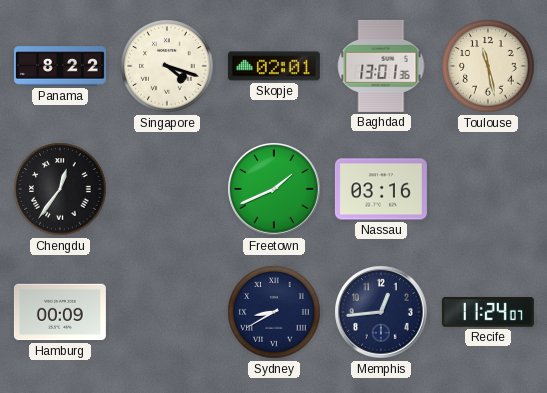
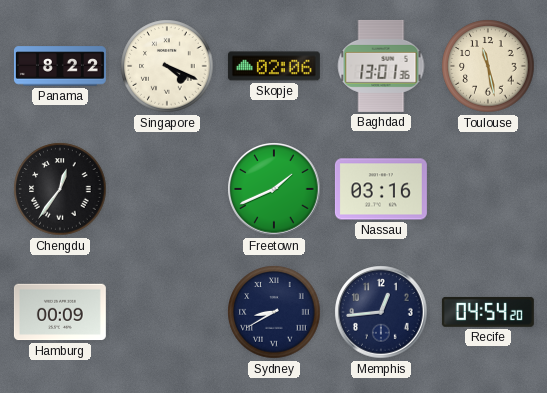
Singapore: 4:18 -> 4:19
Skopje: 02:01 -> 02:06
Recife: 11:24 -> 04:54
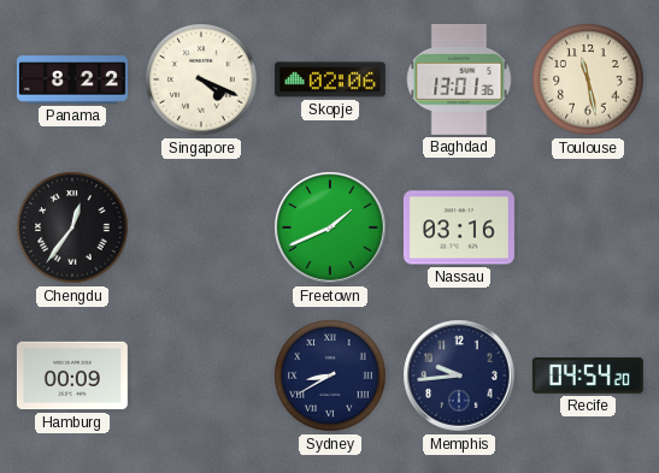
Memphis: 12:44 -> 9:44
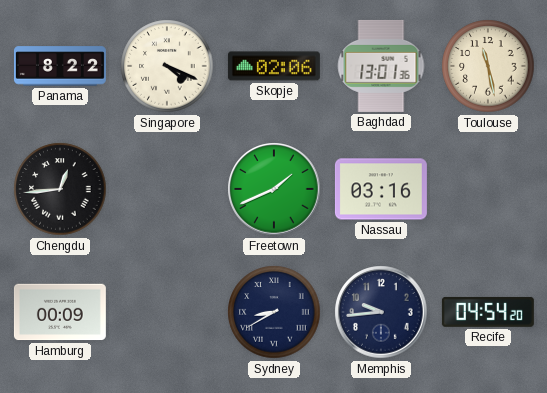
Chengdu: 12:36 -> 12:44
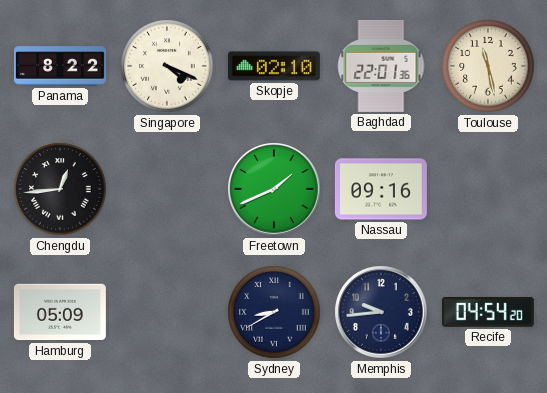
Skopje: 02:06 -> 02:10
Baghdad: 13:01 -> 22:01
Nassau: 03:16 -> 09:16
Hamburg: 00:09 -> 05:09
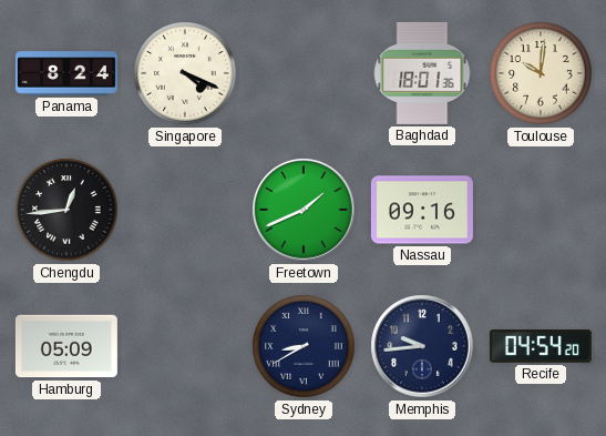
Panama: 8:22 -> 8:24
Skopje: 02:10 -> none
Baghdad: 22:01 -> 18:01
Toulouse: 11:28 -> 10:01
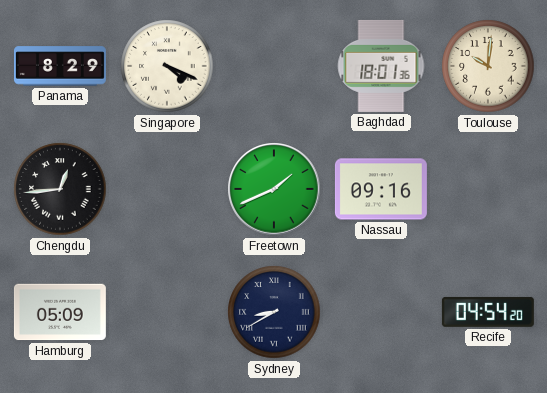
Panama: 8:24 -> 8:29
Memphis: 9:44 -> none
